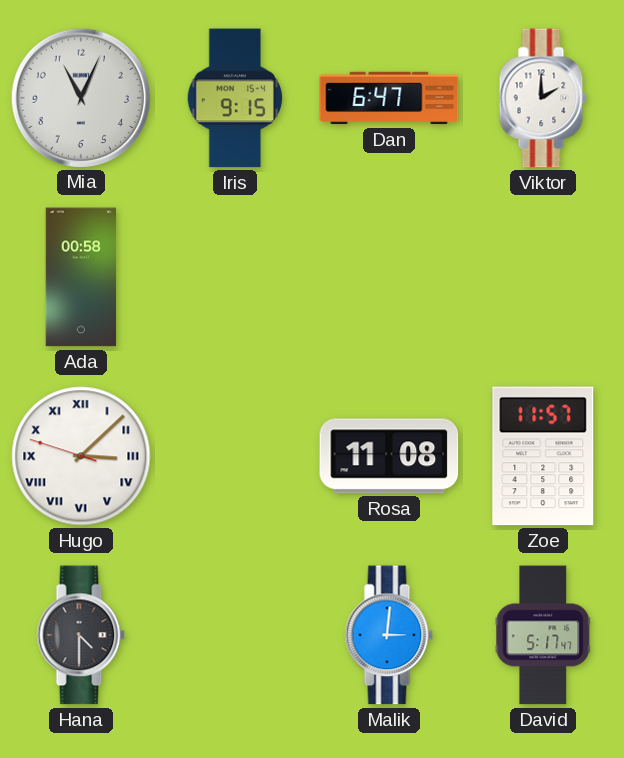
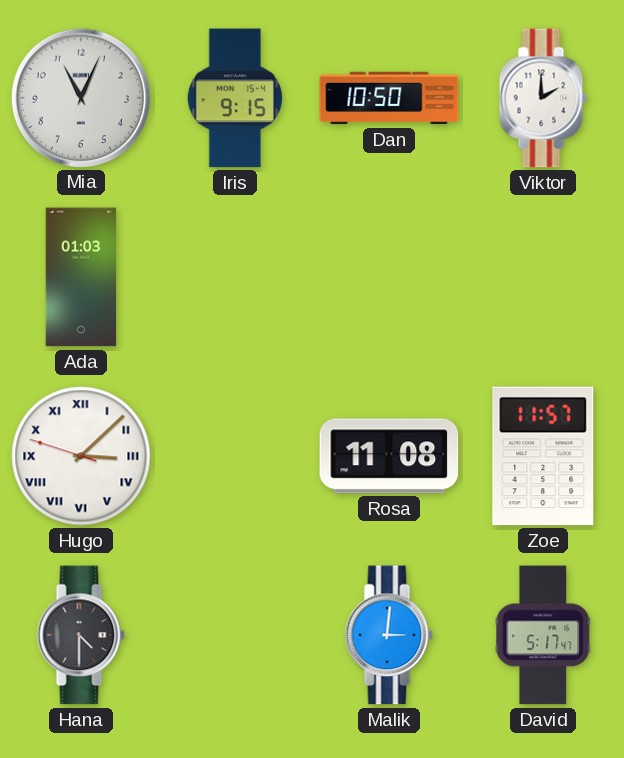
Dan: 6:47 -> 10:50
Ada: 00:58 -> 01:03
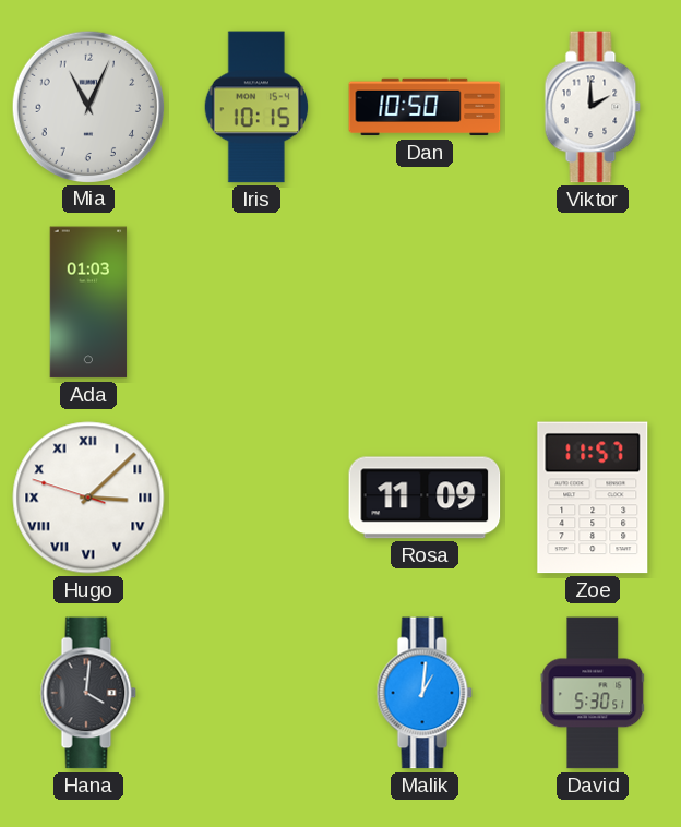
Iris: 9:15 -> 10:15
Rosa: 11:08 -> 11:09
Hana: 4:30 -> 4:01
Malik: 3:01 -> 1:01
David: 5:17 -> 5:30
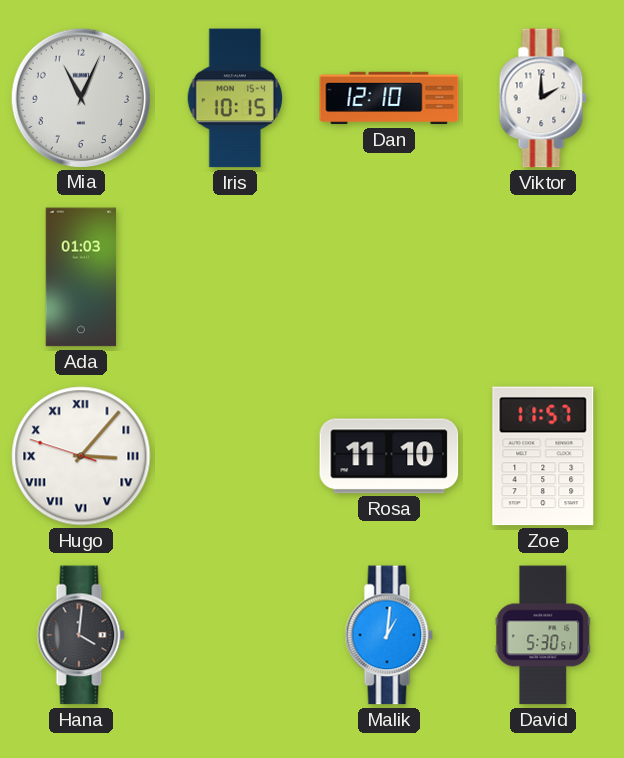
Dan: 10:50 -> 12:10
Hugo: 3:07 -> 3:06
Rosa: 11:09 -> 11:10
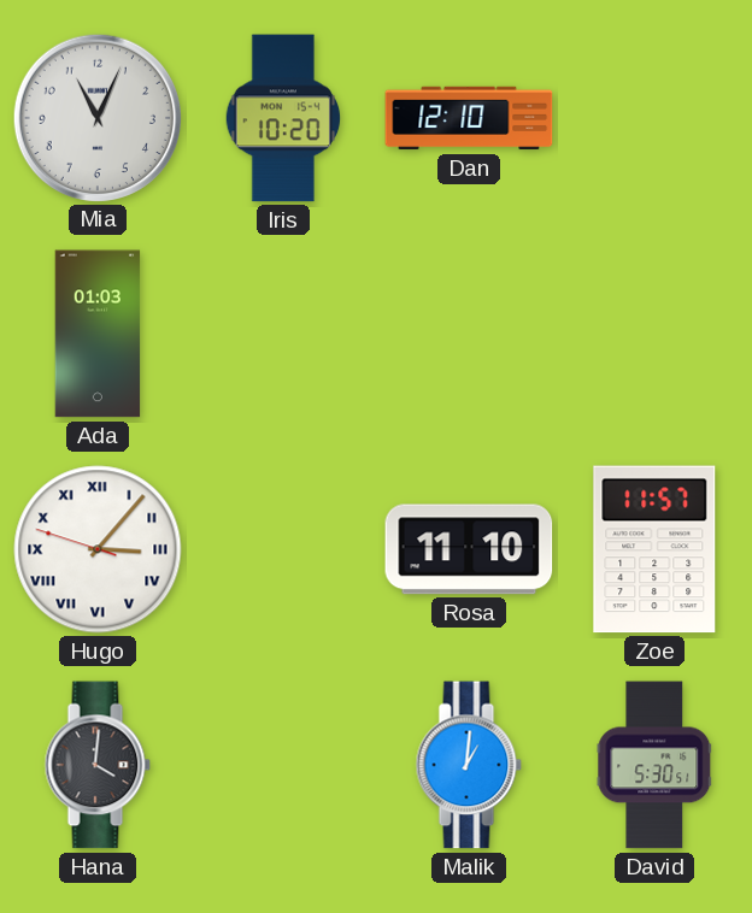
Iris: 10:15 -> 10:20
Viktor: 2:00 -> none
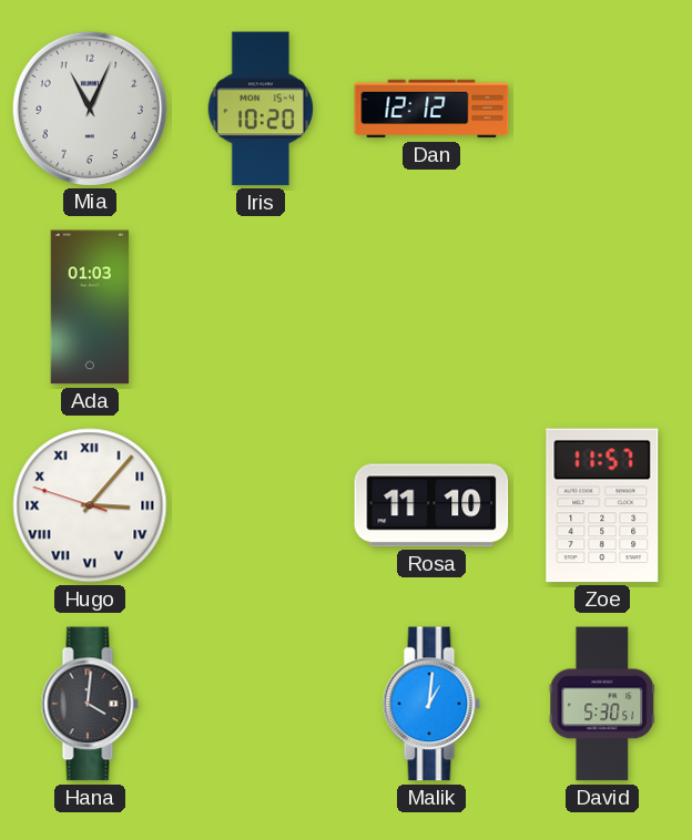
Dan: 12:10 -> 12:12
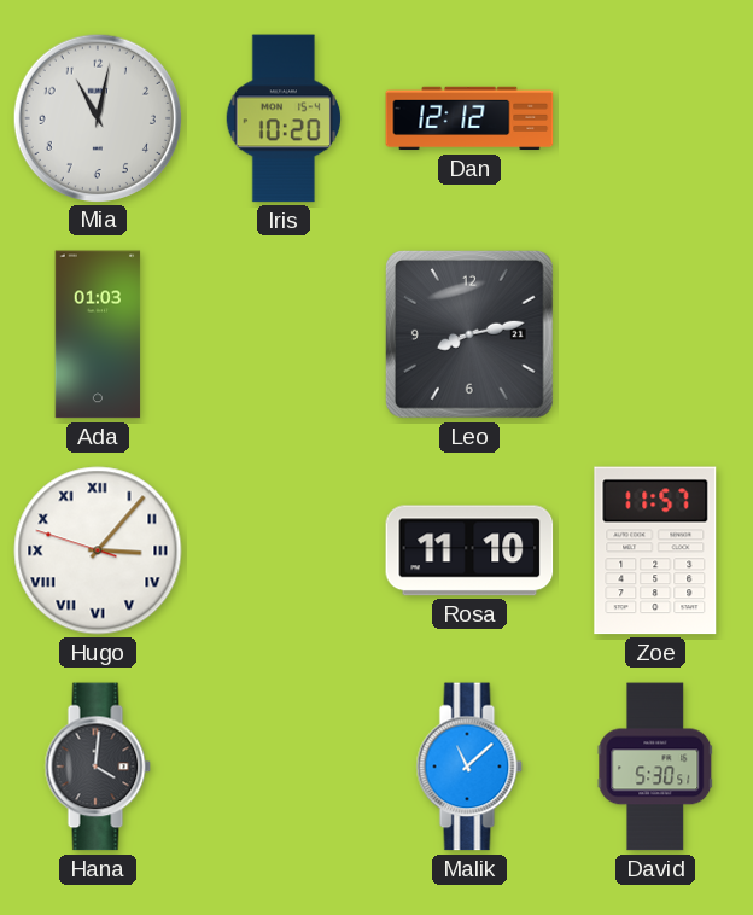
Mia: 11:04 -> 11:02
Leo: none -> 8:13
Malik: 1:01 -> 11:08
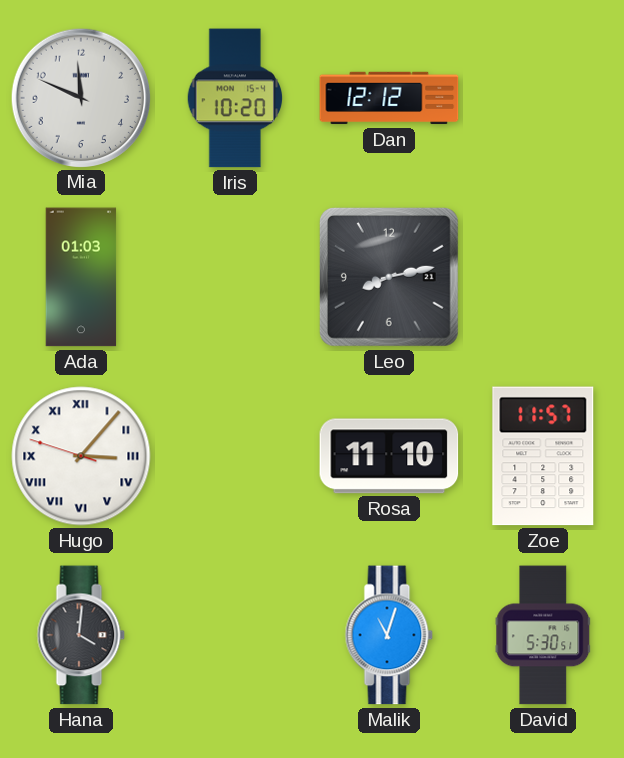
Mia: 11:02 -> 11:49
Malik: 11:08 -> 11:03
